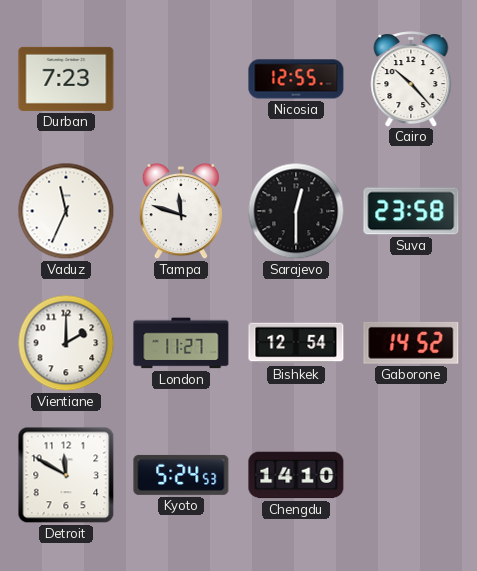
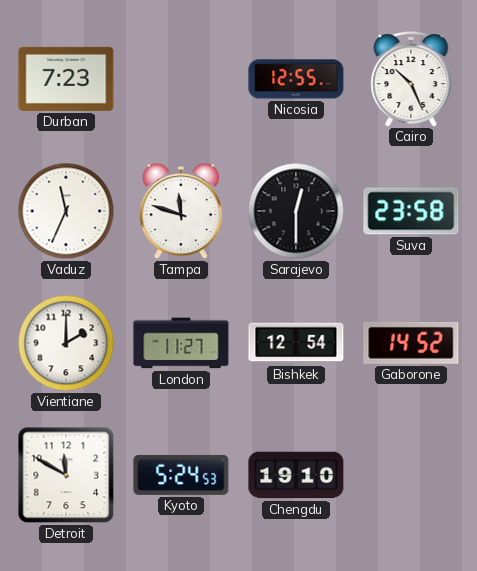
Cairo: 10:23 -> 10:26
Chengdu: 14:10 -> 19:10
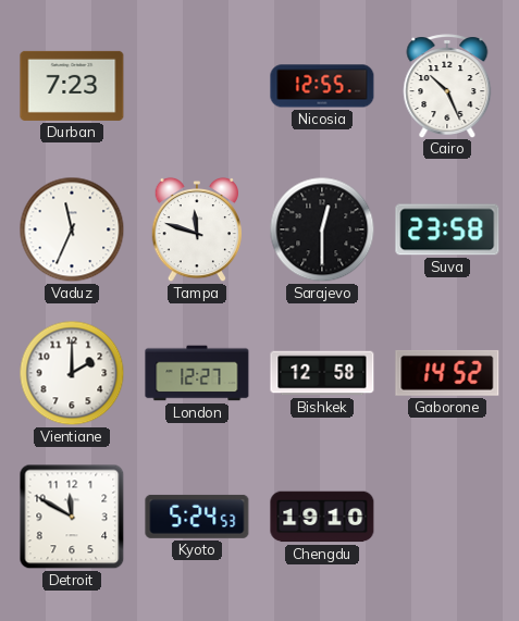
London: 11:27 -> 12:27
Bishkek: 12:54 -> 12:58
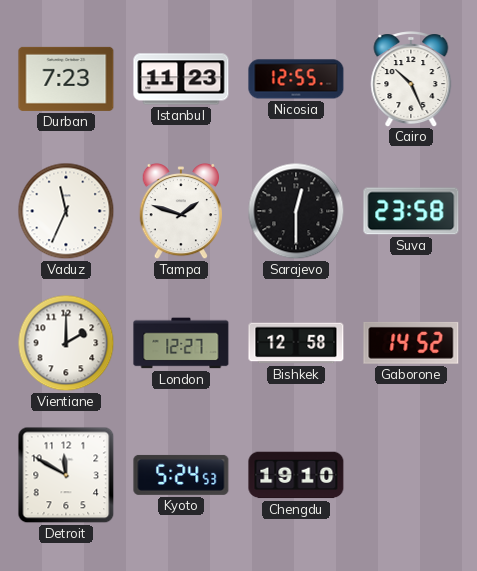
Istanbul: none -> 11:23
Tampa: 11:48 -> 1:48
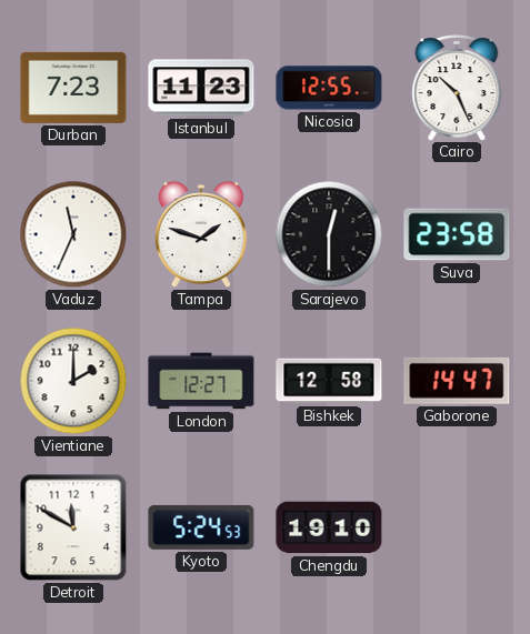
Gaborone: 14:52 -> 14:47
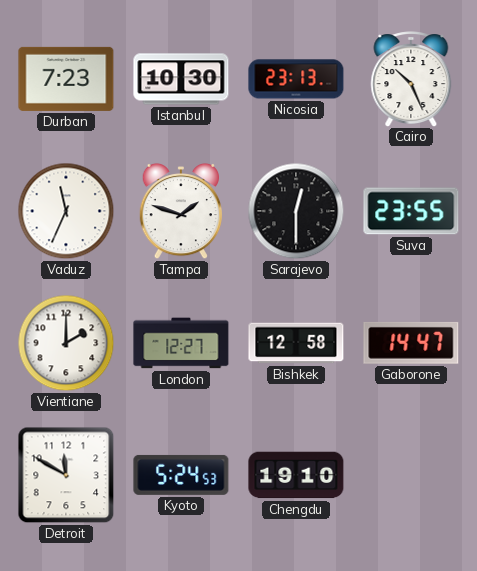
Istanbul: 11:23 -> 10:30
Nicosia: 12:55 -> 23:13
Suva: 23:58 -> 23:55
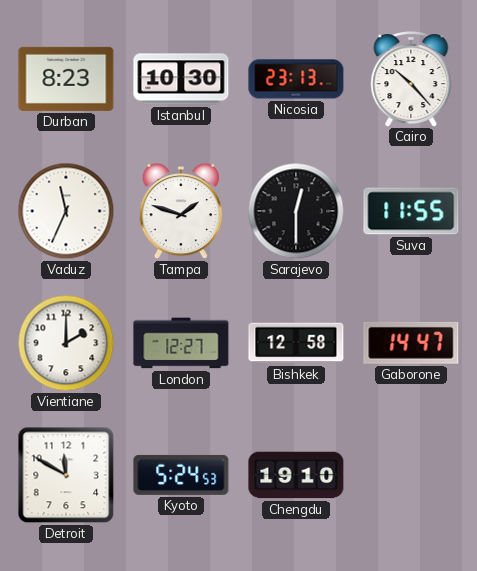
Durban: 7:23 -> 8:23
Cairo: 10:26 -> 10:23
Suva: 23:55 -> 11:55
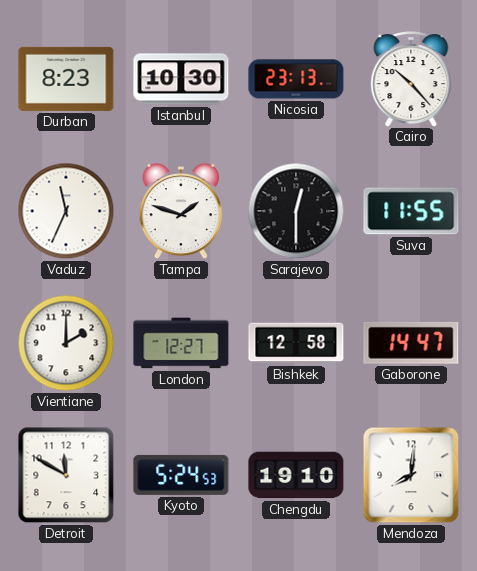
Mendoza: none -> 8:01
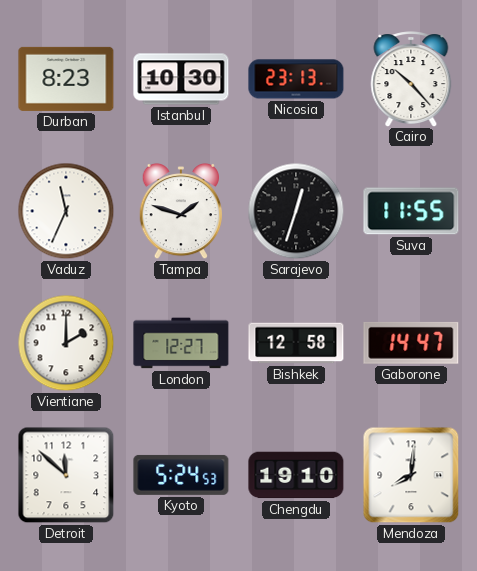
Sarajevo: 12:30 -> 12:33
Detroit: 11:50 -> 11:52
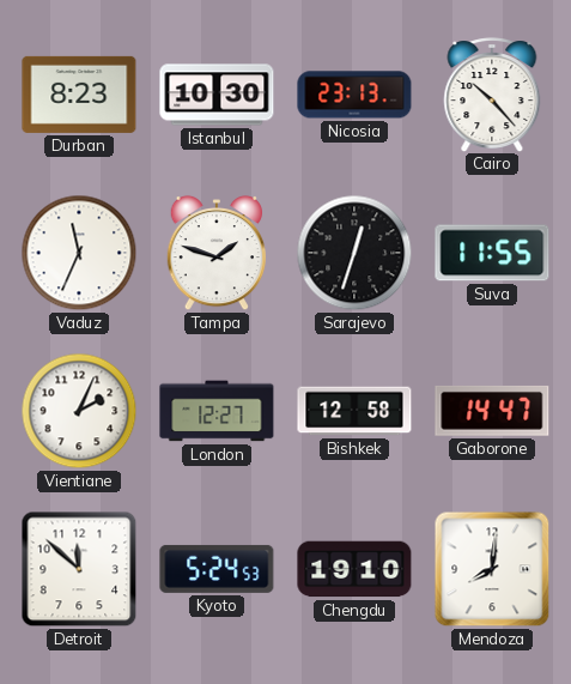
Vientiane: 2:00 -> 2:04
